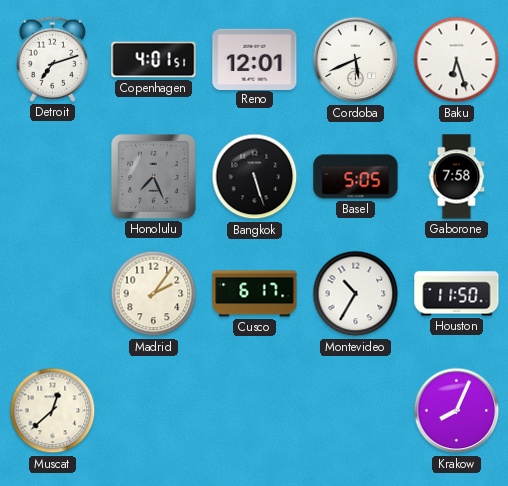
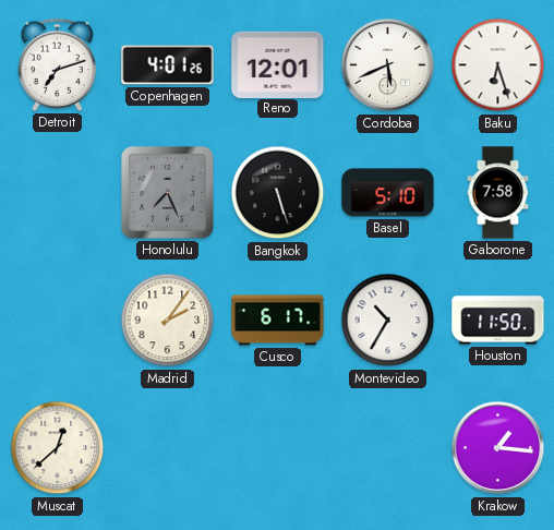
Copenhagen: 4:01:51 -> 4:01:26
Basel: 5:05 -> 5:10
Krakow: 8:04 -> 1:16
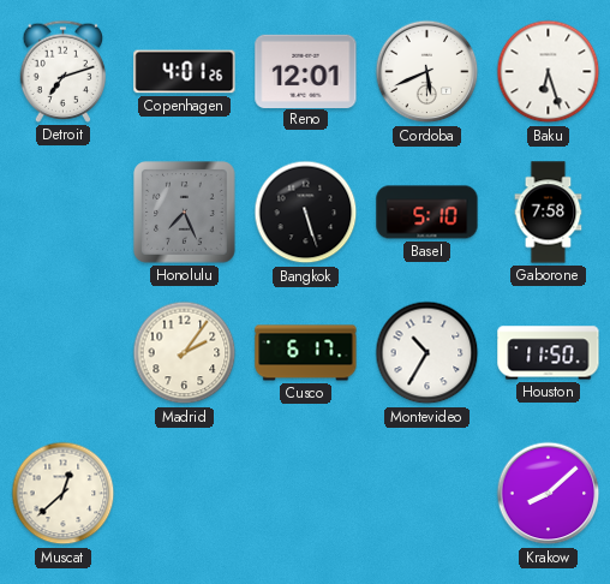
Krakow: 1:16 -> 8:08
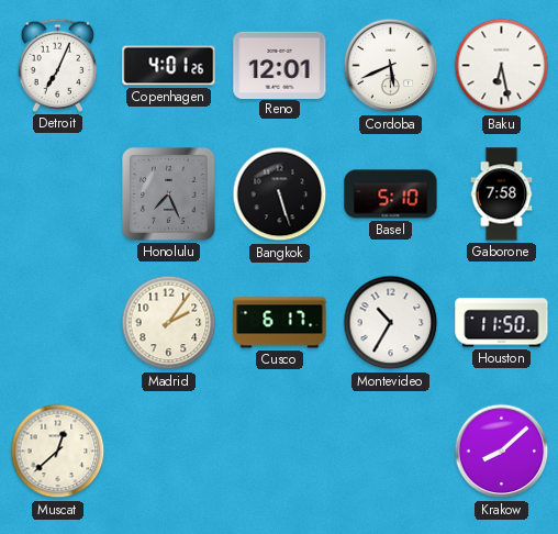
Detroit: 7:12 -> 7:04
Baku: 6:27 -> 6:28
